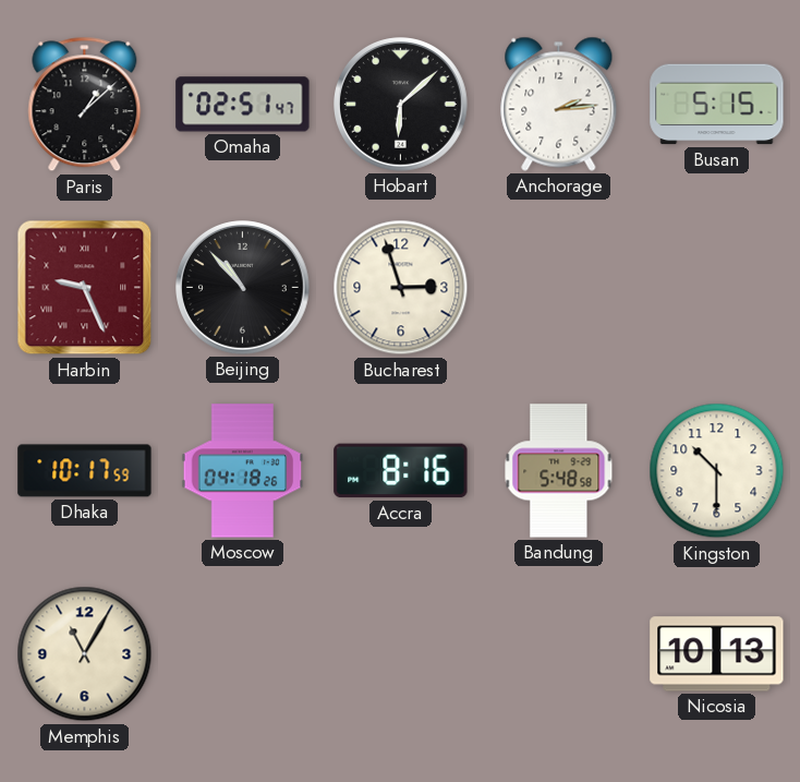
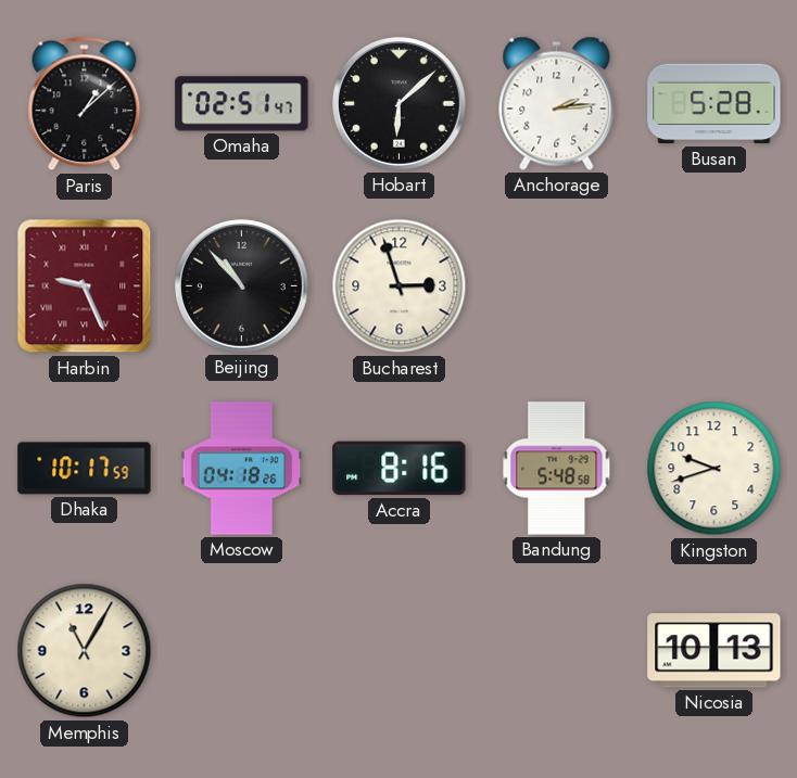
Busan: 5:15 -> 5:28
Kingston: 10:30 -> 9:42
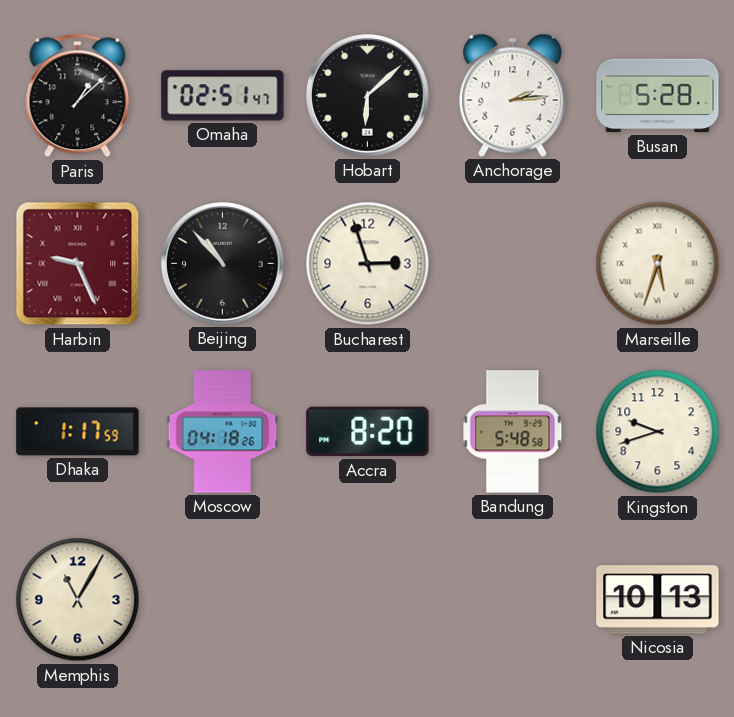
Marseille: none -> 5:33
Dhaka: 10:17 -> 1:17
Accra: 8:16 -> 8:20
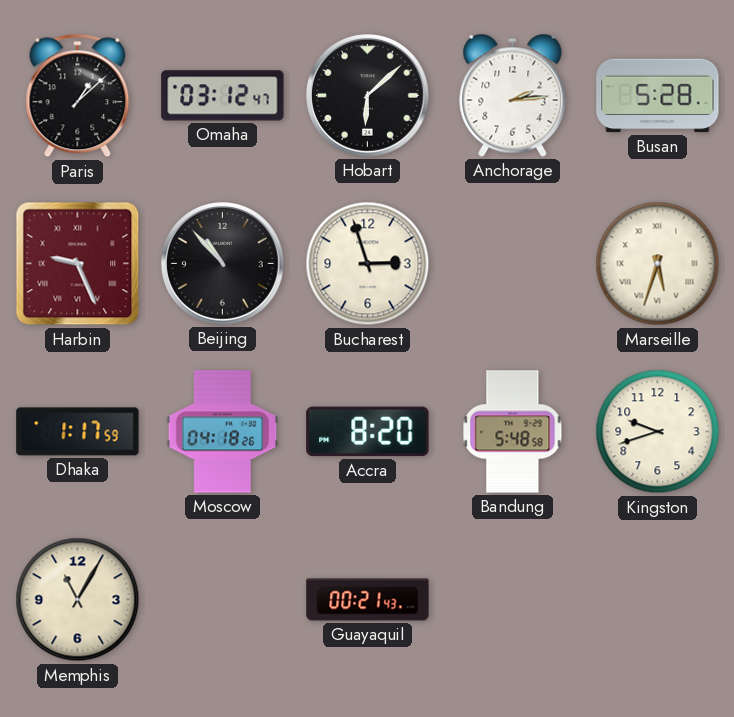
Omaha: 02:51 -> 03:12
Guayaquil: none -> 00:21
Nicosia: 10:13 -> none
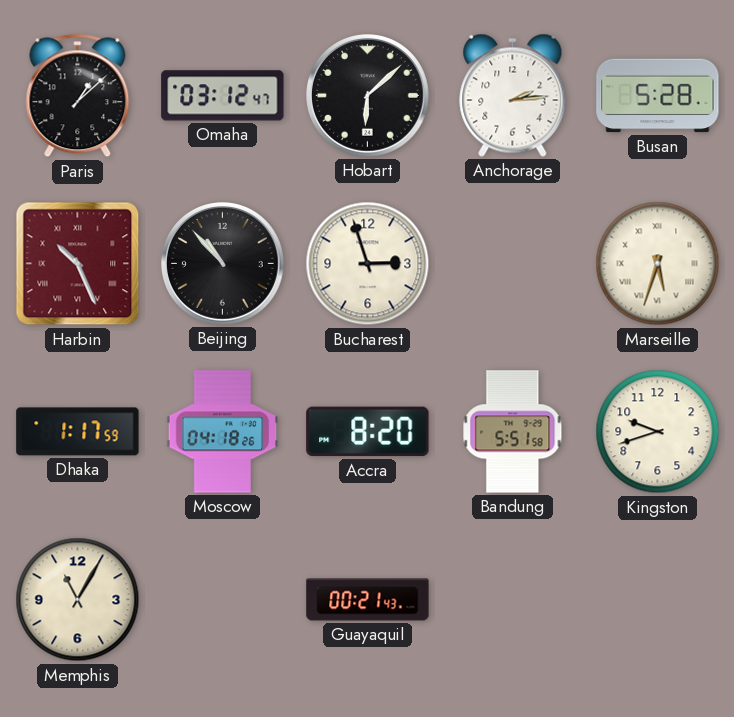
Harbin: 9:26 -> 10:26
Bandung: 5:48 -> 5:51
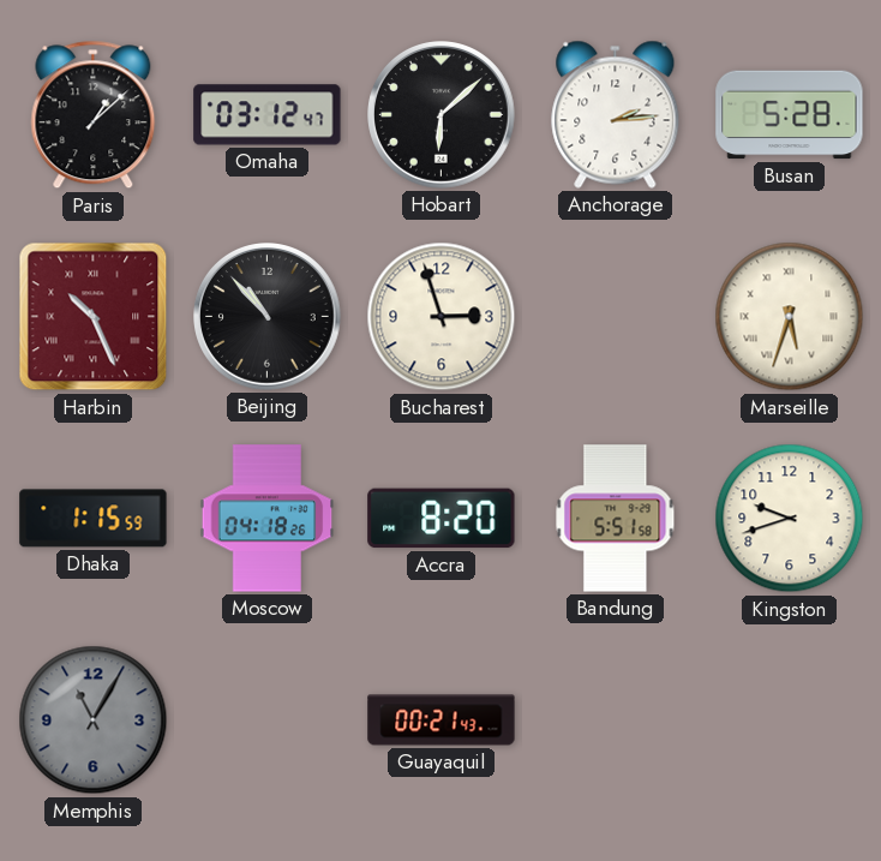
Dhaka: 1:17 -> 1:15
Memphis dial: cream -> grey
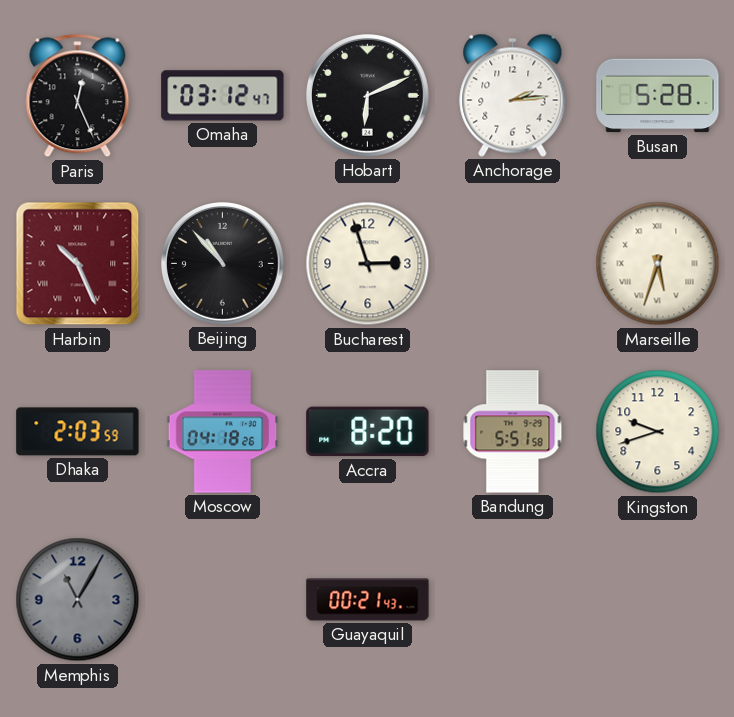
Paris: 1:08 -> 12:26
Hobart: 6:08 -> 6:11
Dhaka: 1:15 -> 2:03
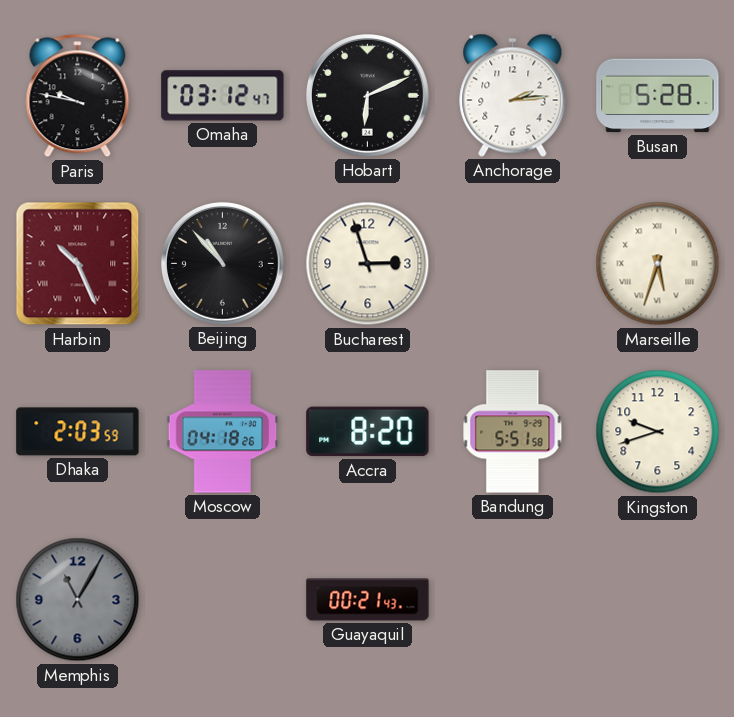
Paris: 12:26 -> 9:47
